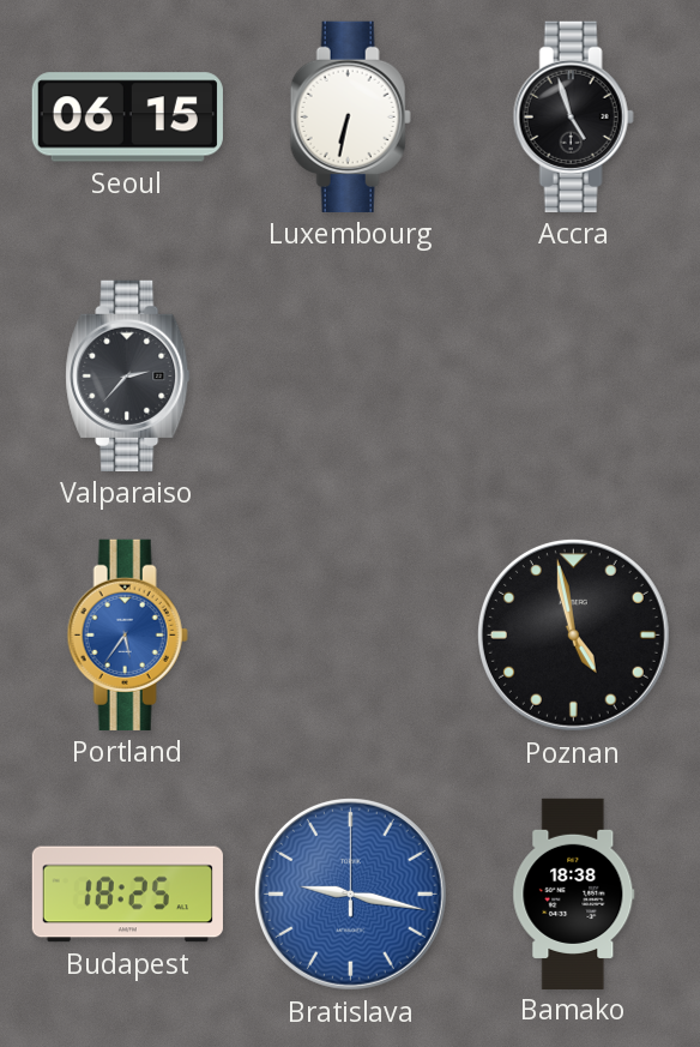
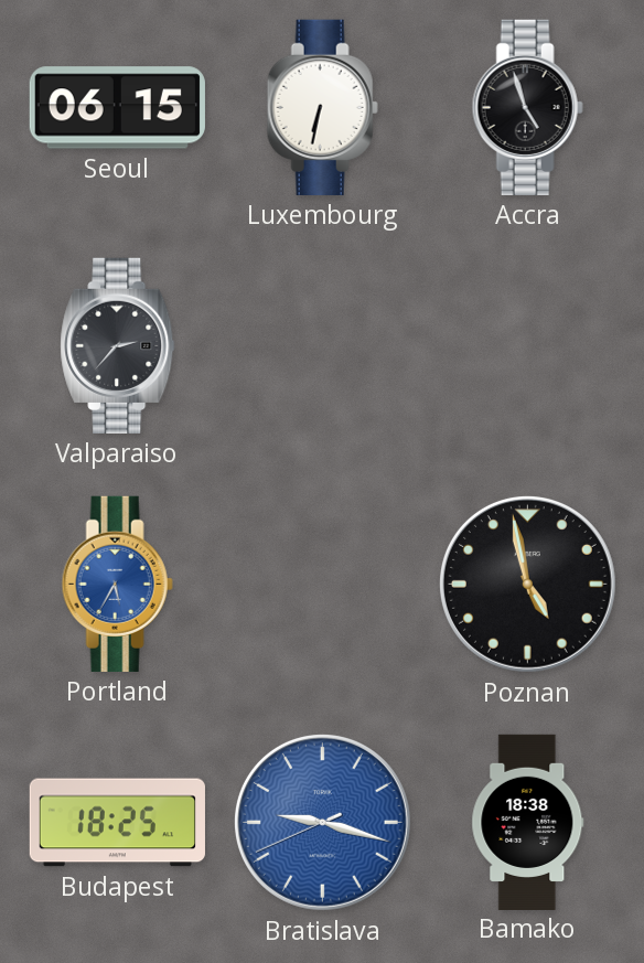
Portland: 5:36 -> 5:35
Bratislava: 9:17:00 -> 9:17:41
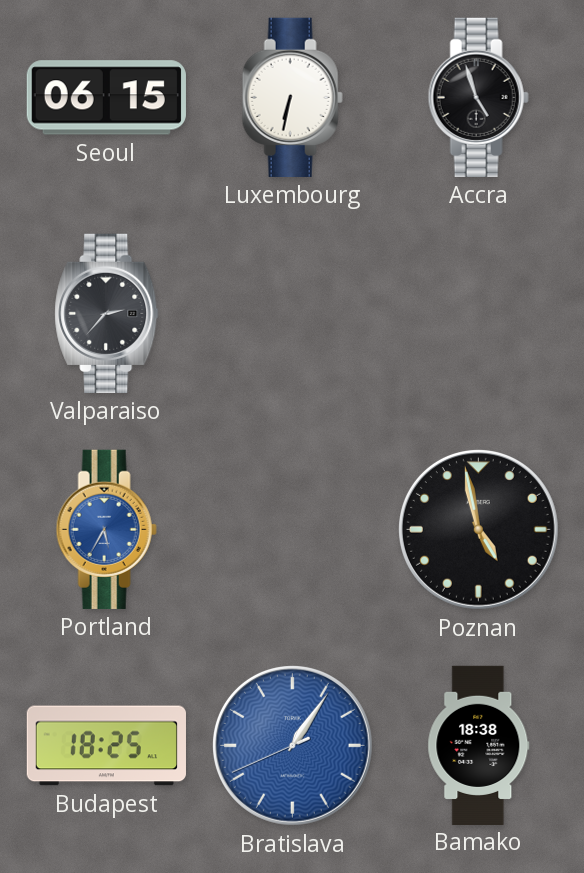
Bratislava: 9:17 -> 1:05
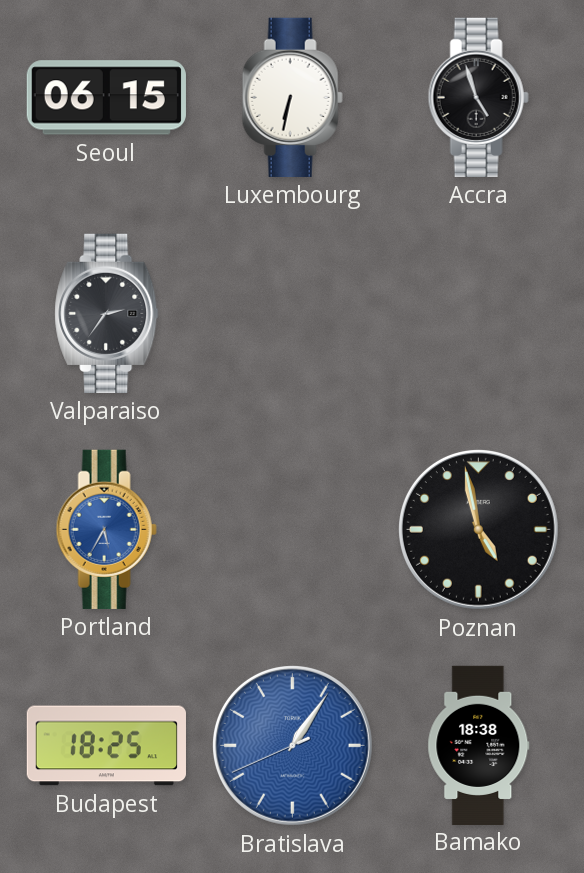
Valparaiso: 2:37 -> 2:36
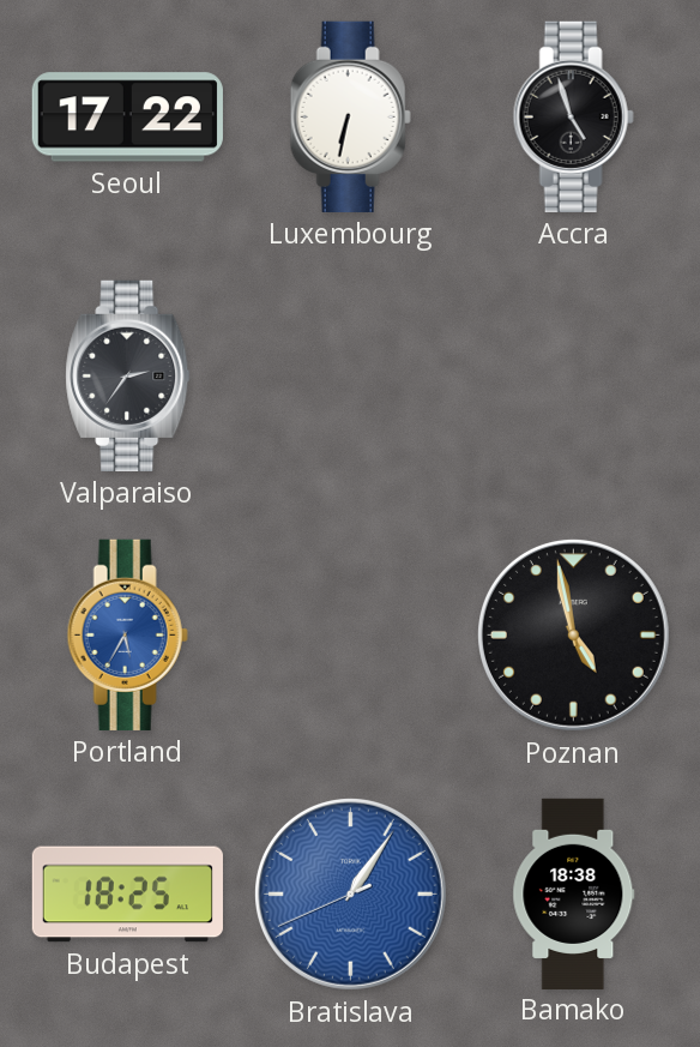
Seoul: 06:15 -> 17:22
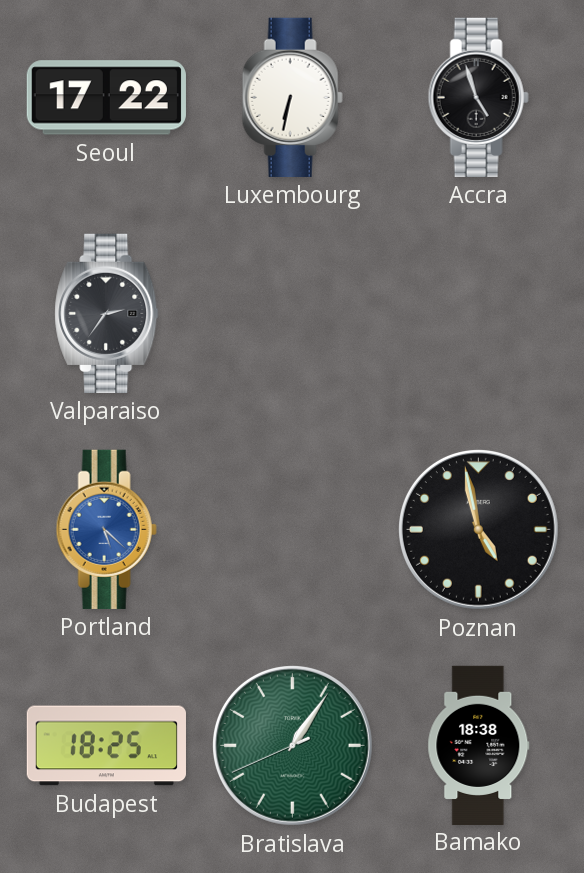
Portland: 5:35 -> 5:22
Bratislava dial: blue -> green
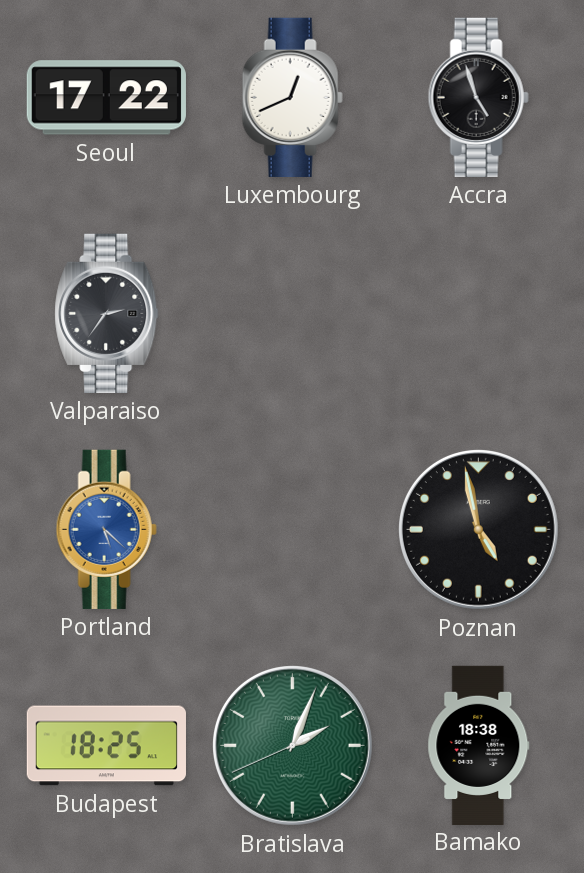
Luxembourg: 6:32 -> 12:41
Bratislava: 1:05 -> 2:03
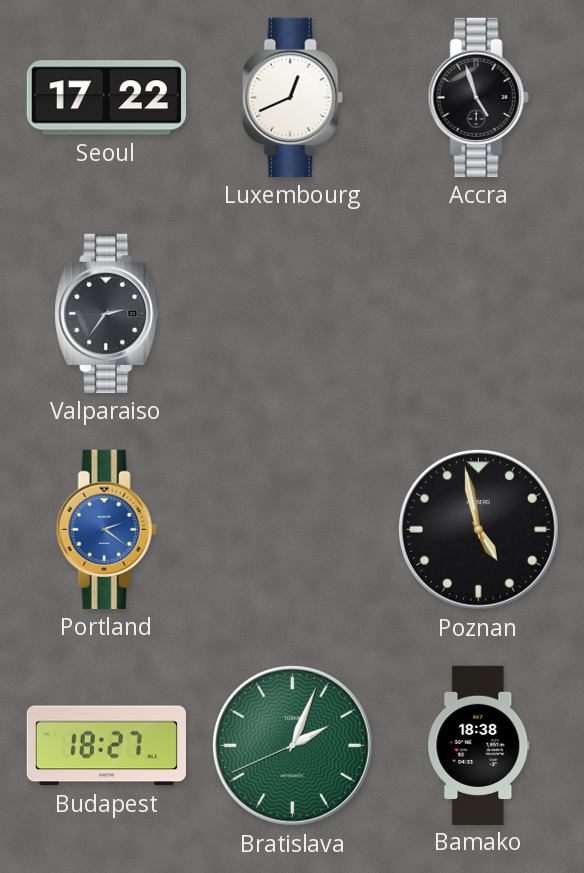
Portland: 5:22 -> 2:21
Budapest: 18:25 -> 18:27
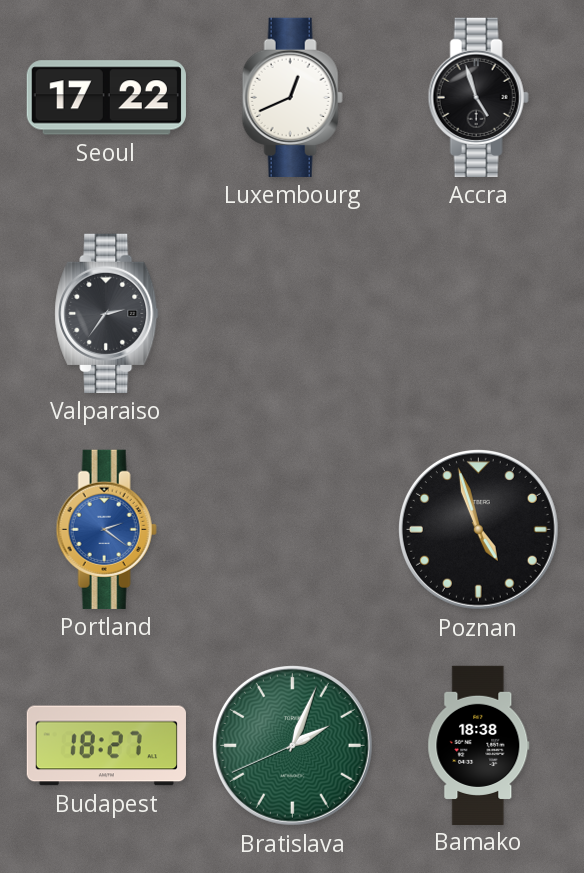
Poznan: 4:58 -> 4:57
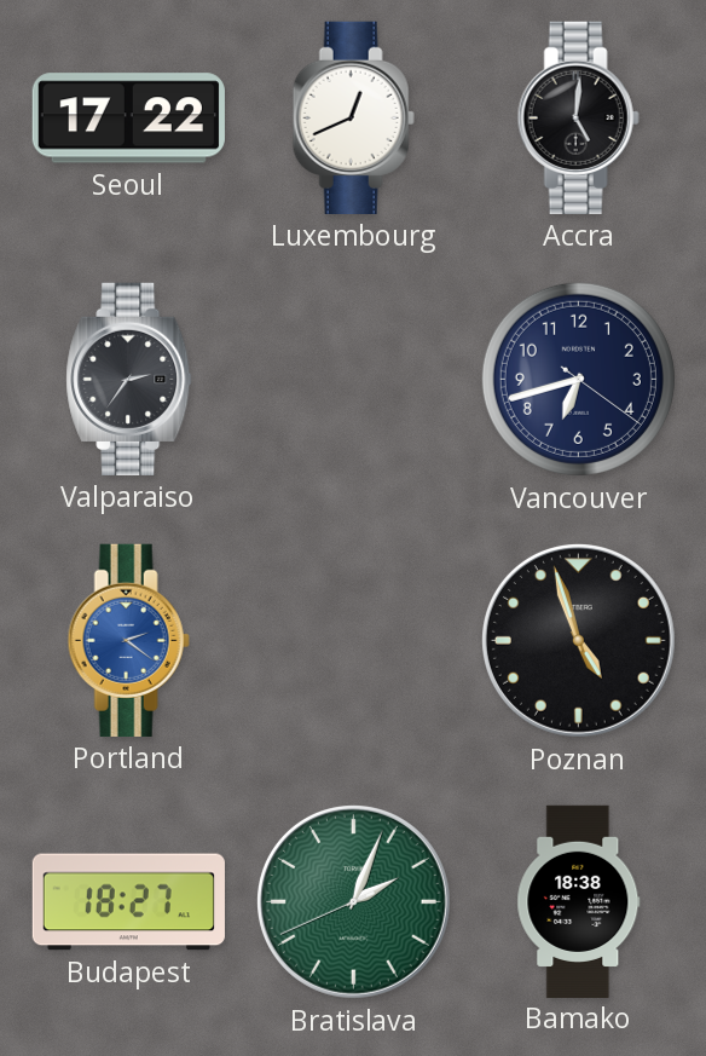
Accra: 4:57 -> 5:01
Vancouver: none -> 6:42
